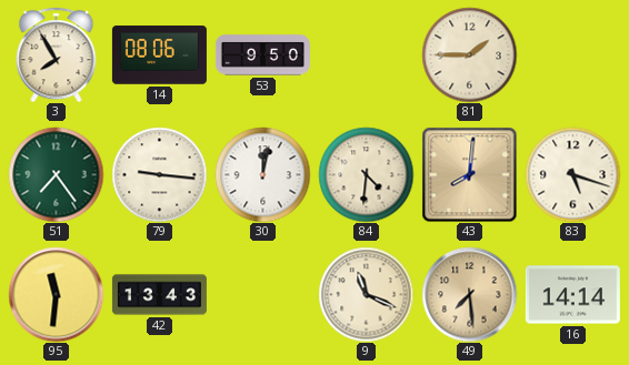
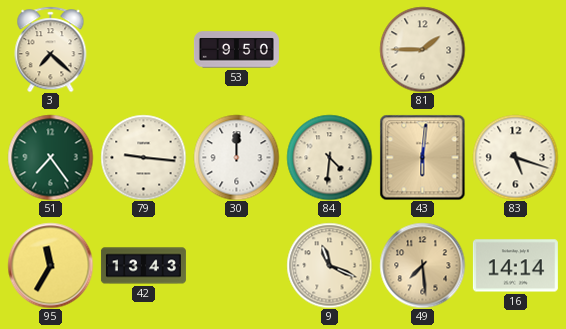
3: 7:55 -> 7:22
14: 08:06 -> none
30: 12:02 -> 12:00
43: 8:01 -> 6:01
95: 11:31 -> 11:35
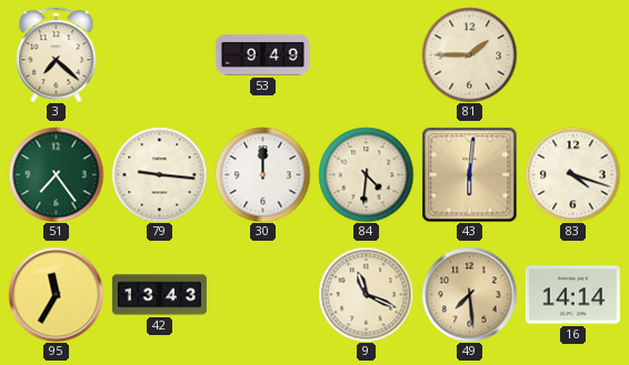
53: 9:50 -> 9:49
83: 5:18 -> 4:18
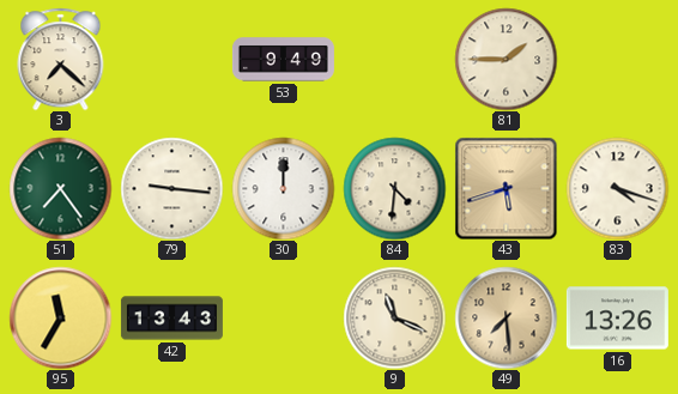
43: 6:01 -> 5:42
16: 14:14 -> 13:26
